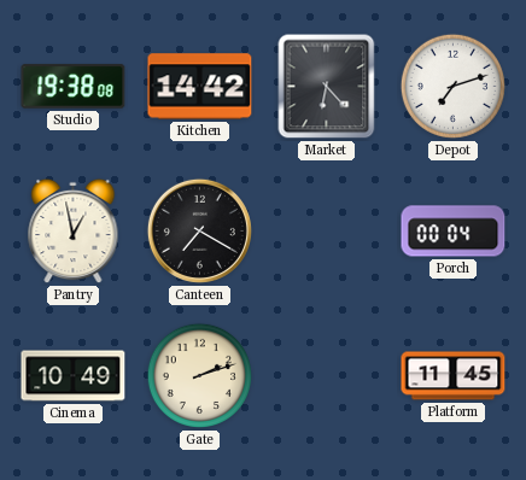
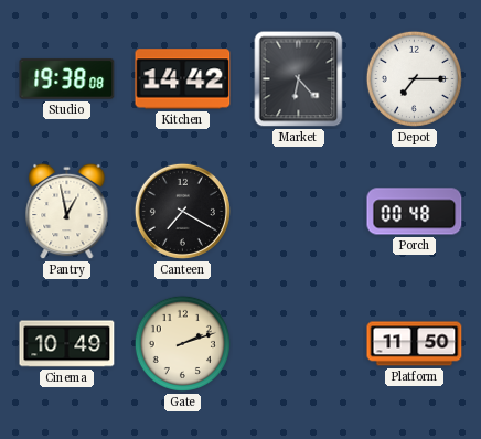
Depot: 7:12 -> 7:15
Porch: 00:04 -> 00:48
Platform: 11:45 -> 11:50
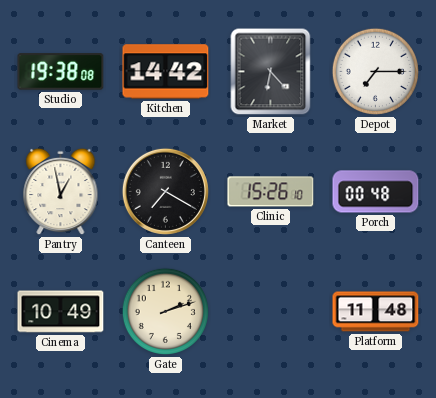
Clinic: none -> 15:26
Platform: 11:50 -> 11:48
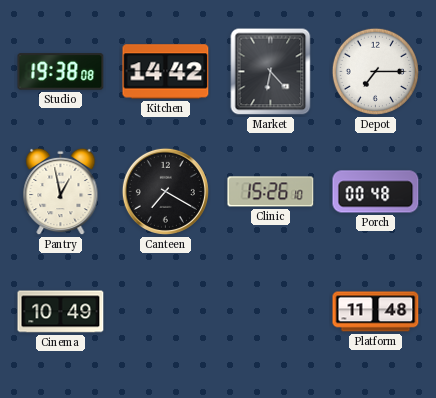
Gate: 2:12 -> none
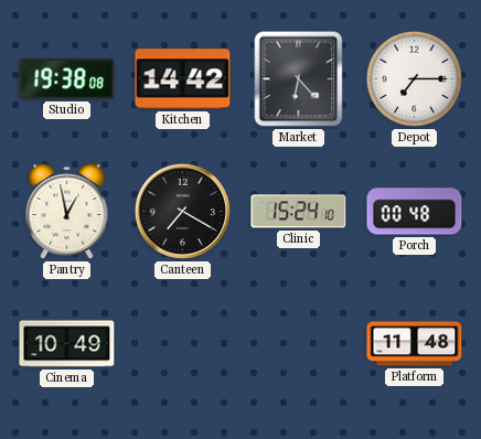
Clinic: 15:26 -> 15:24
